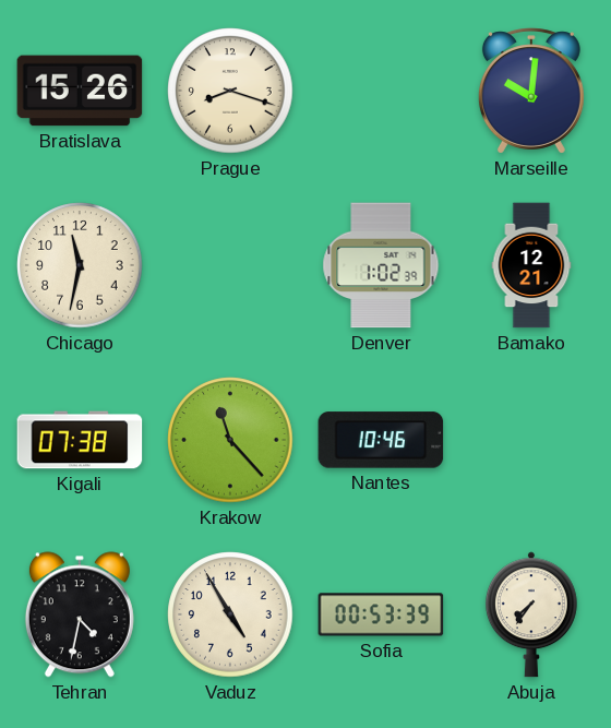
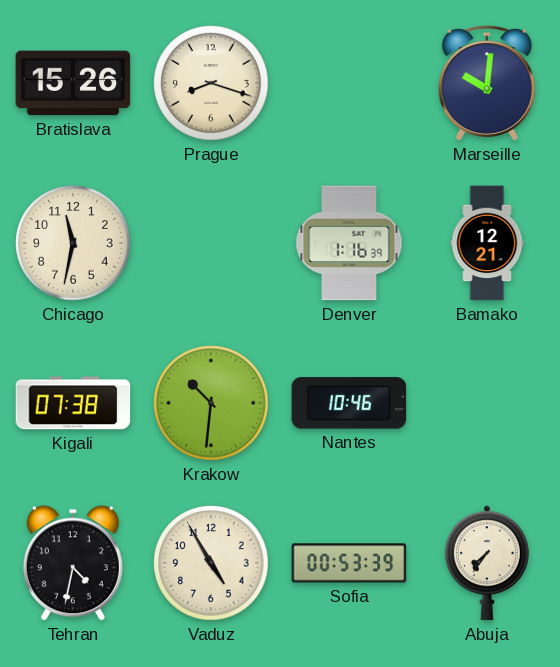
Denver: 1:02 -> 1:16
Krakow: 11:23 -> 10:31
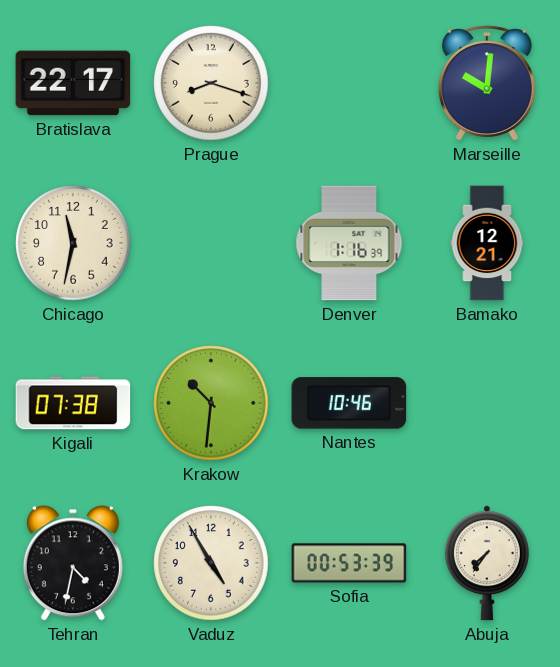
Bratislava: 15:26 -> 22:17
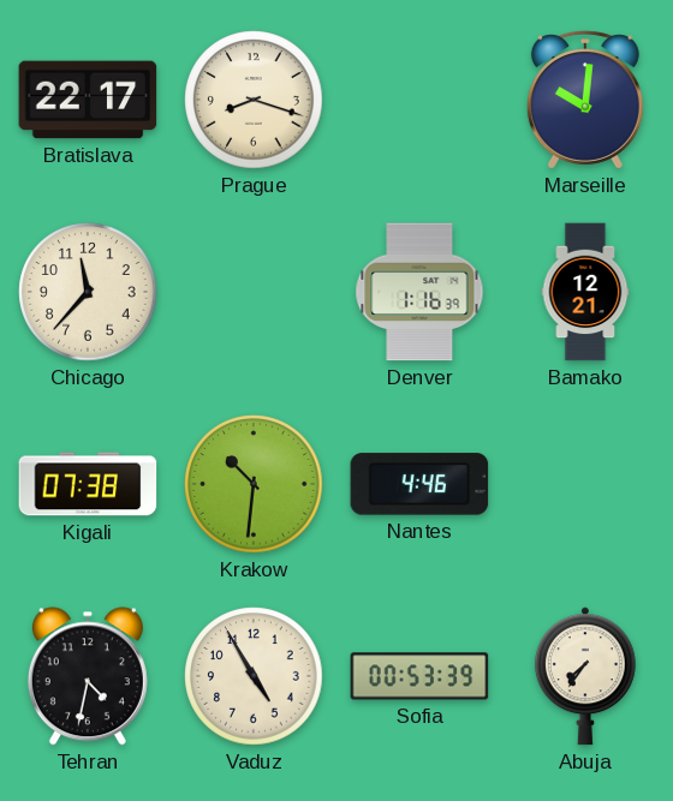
Chicago: 11:32 -> 11:37
Nantes: 10:46 -> 4:46
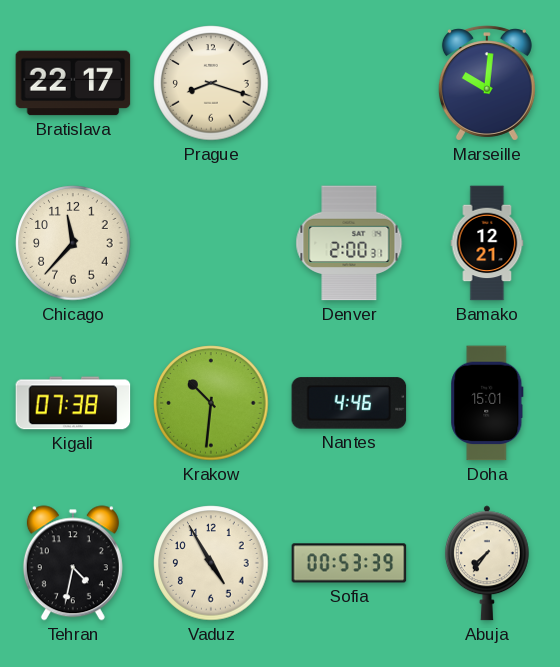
Denver: 1:16 -> 2:00
Doha: none -> 15:01
